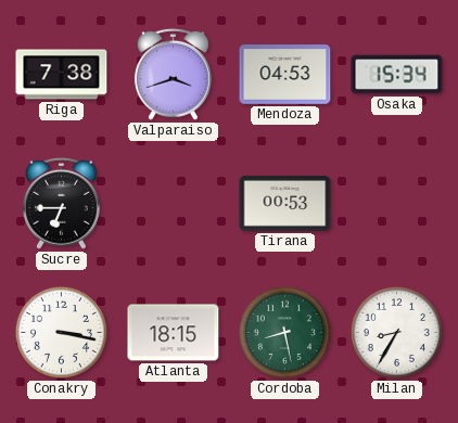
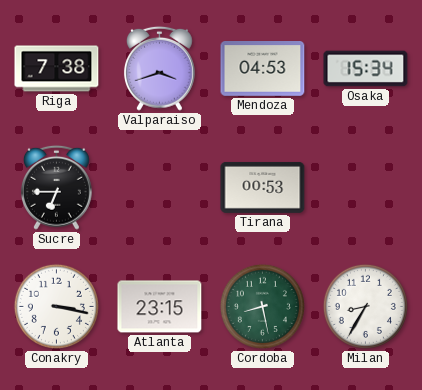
Atlanta: 18:15 -> 23:15
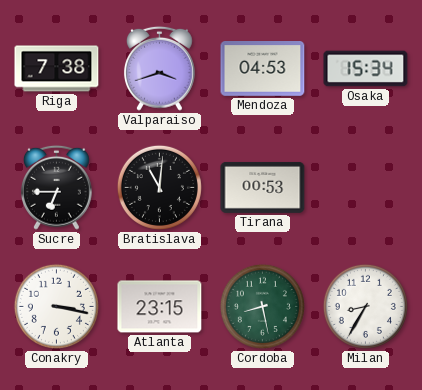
Bratislava: none -> 11:01
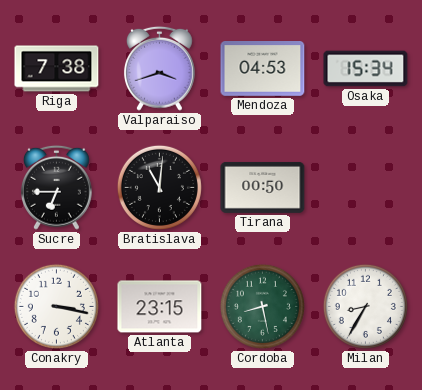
Tirana: 00:53 -> 00:50
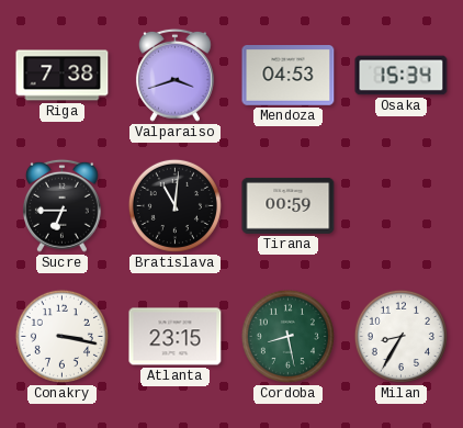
Tirana: 00:50 -> 00:59
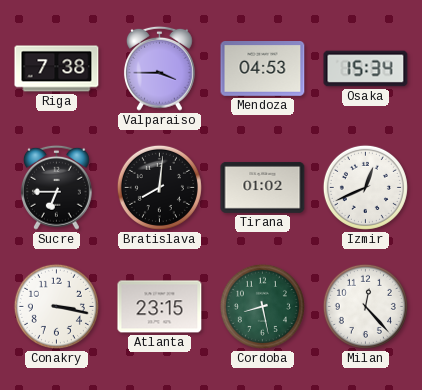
Valparaiso: 3:42 -> 3:45
Bratislava: 11:01 -> 8:01
Tirana: 00:59 -> 01:02
Izmir: none -> 12:41
Milan: 8:35 -> 12:23
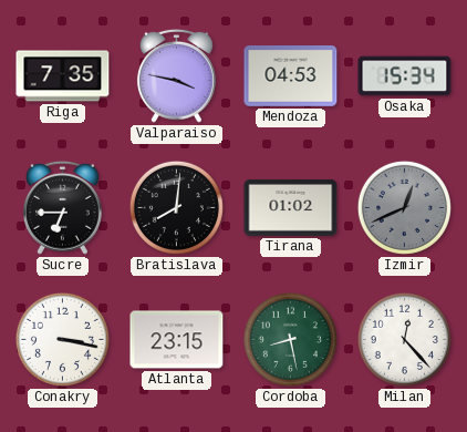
Riga: 7:38 -> 7:35
Valparaiso: 3:45 -> 3:47
Izmir dial: white -> grey
